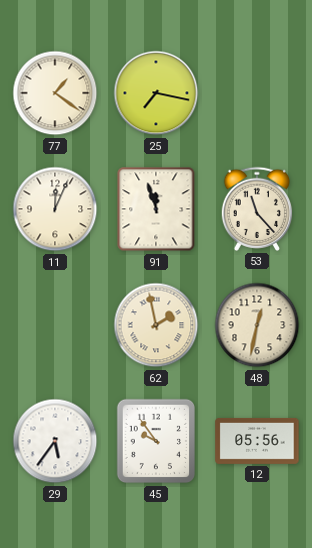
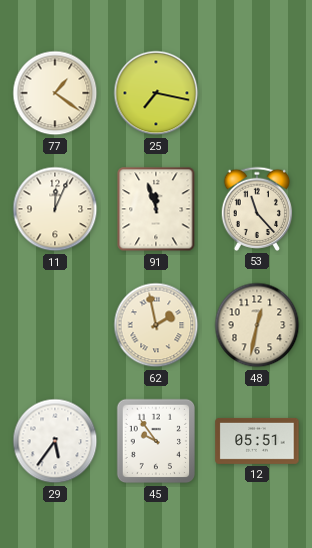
12: 05:56 -> 05:51
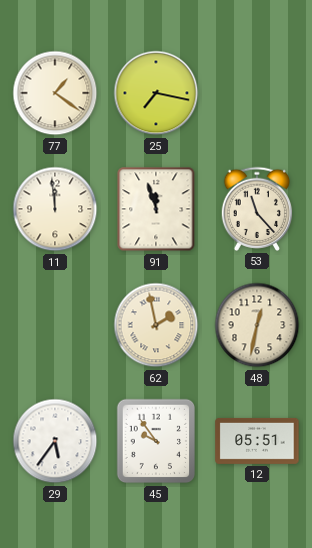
11: 12:04 -> 11:59
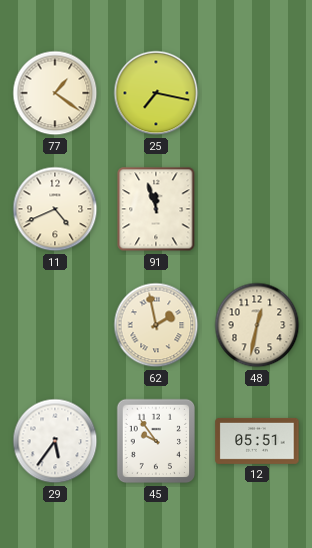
11: 11:59 -> 4:41
53: 11:23 -> none
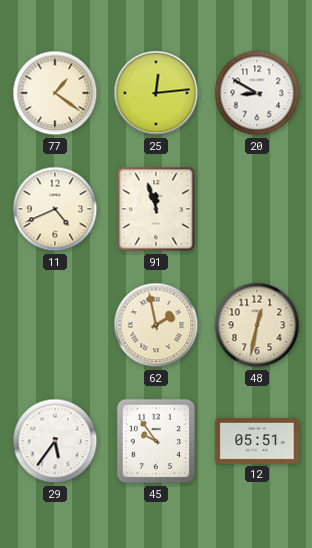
25: 7:17 -> 12:14
20: none -> 8:50
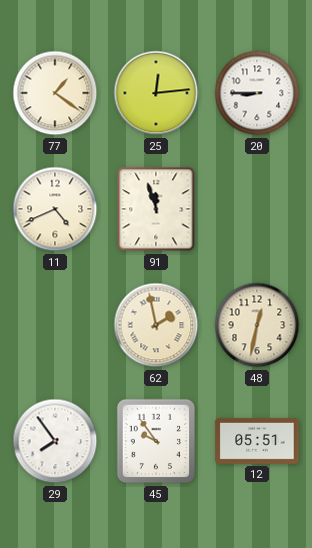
20: 8:50 -> 8:45
29: 5:36 -> 7:54
